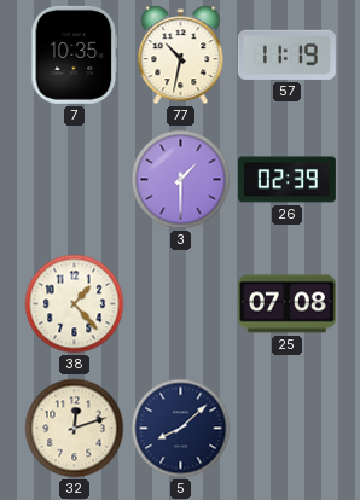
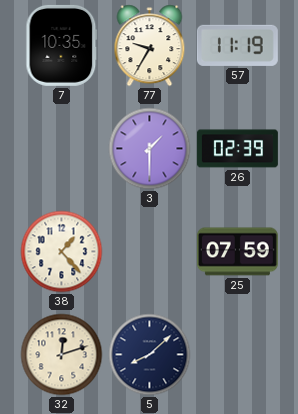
77: 10:32 -> 9:35
25: 07:08 -> 07:59
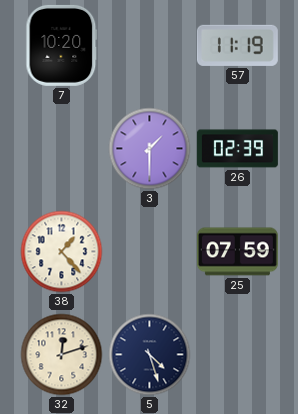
7: 10:35 -> 10:20
77: 9:35 -> none
5: 8:08 -> 4:27
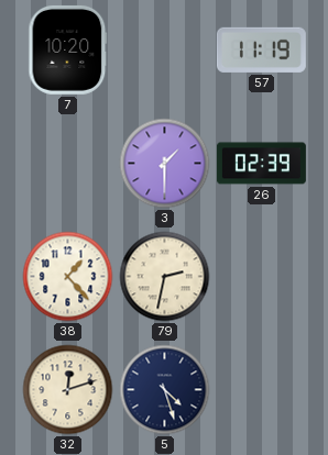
79: none -> 2:32
25: 07:59 -> none
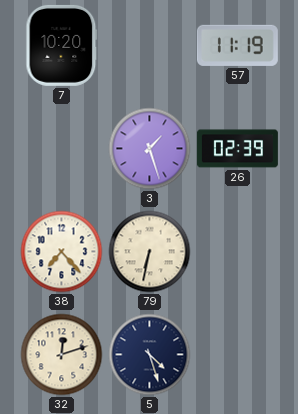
3: 1:30 -> 1:27
38: 1:23 -> 7:23
79: 2:32 -> 6:32
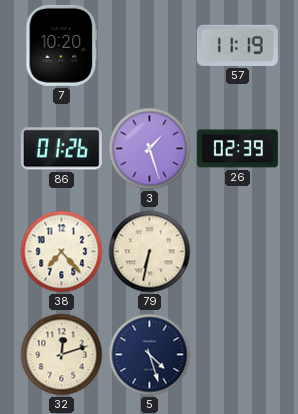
86: none -> 01:26
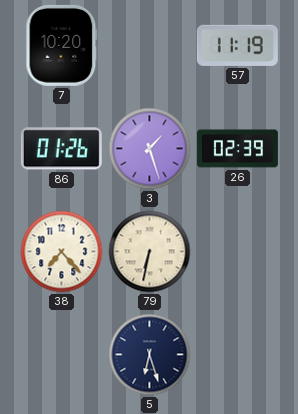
32: 12:12 -> none
5: 4:27 -> 6:27
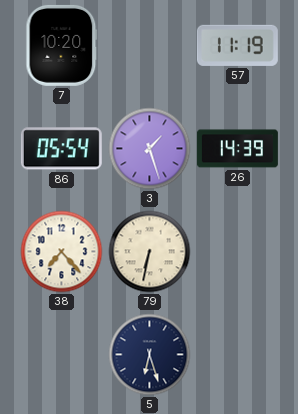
86: 01:26 -> 05:54
26: 02:39 -> 14:39
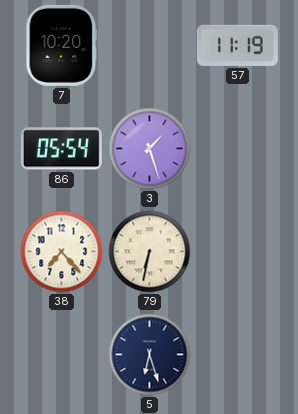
26: 14:39 -> none
